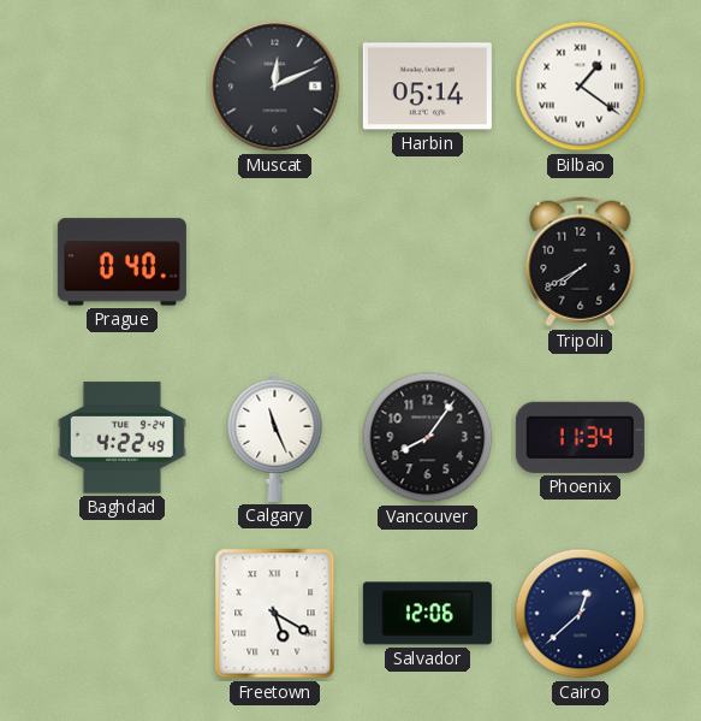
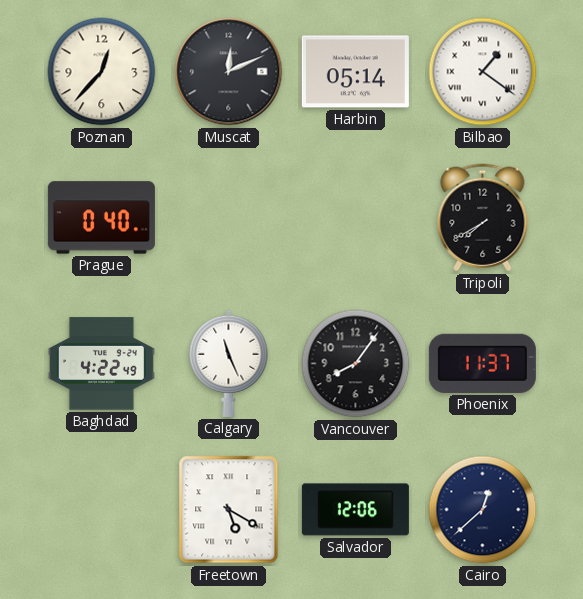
Poznan: none -> 12:37
Phoenix: 11:34 -> 11:37
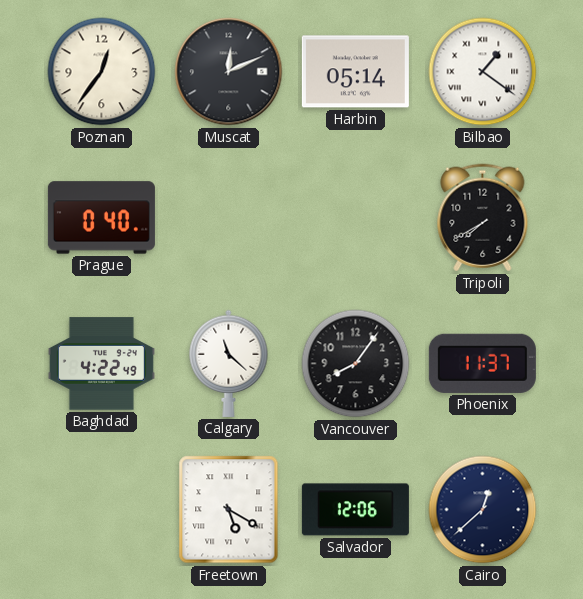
Poznan: 12:37 -> 12:36
Calgary: 11:26 -> 11:22
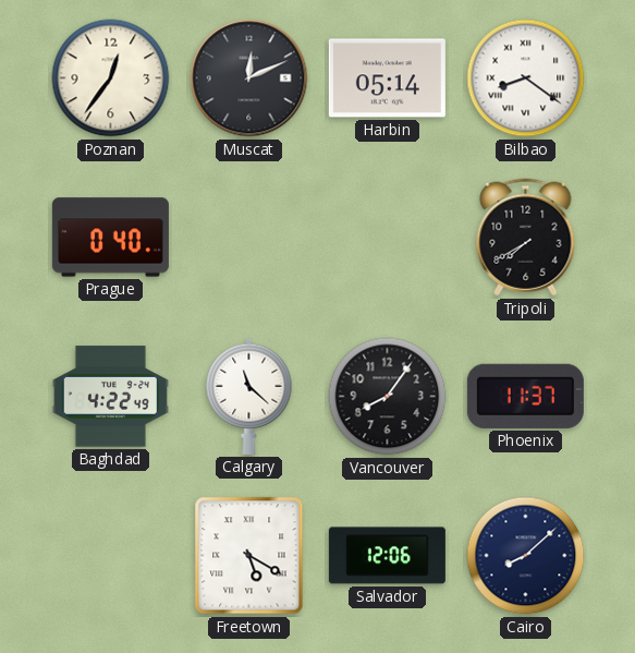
Bilbao: 1:21 -> 8:21
Cairo: 12:38 -> 8:08
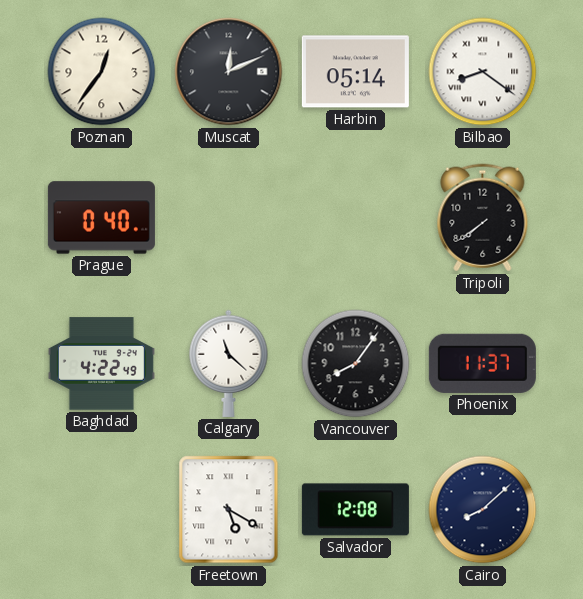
Tripoli: 7:40 -> 7:39
Salvador: 12:06 -> 12:08
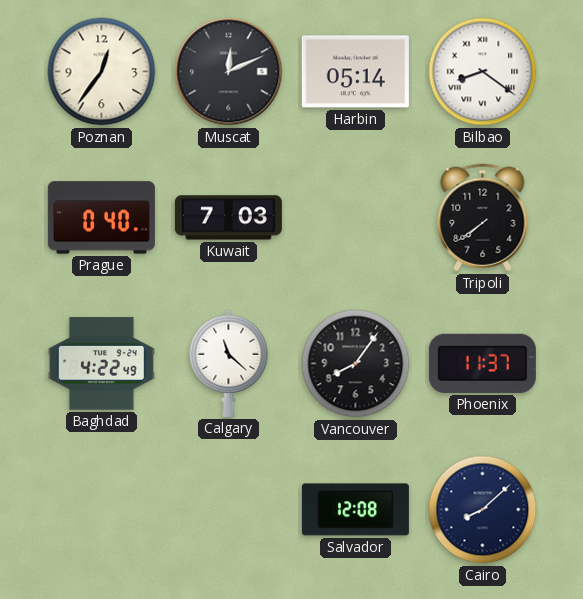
Kuwait: none -> 7:03
Freetown: 5:20 -> none
